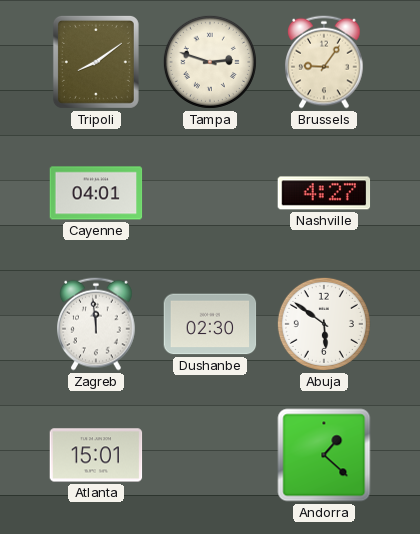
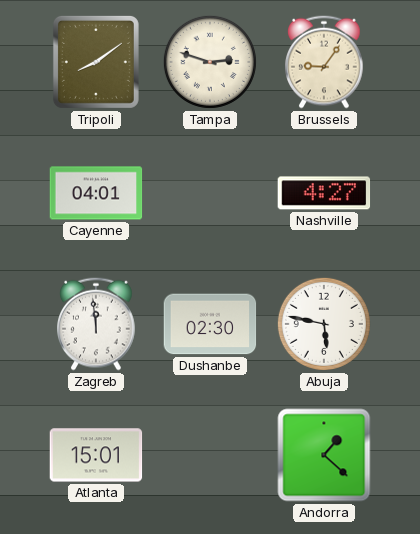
Abuja: 5:51 -> 5:47
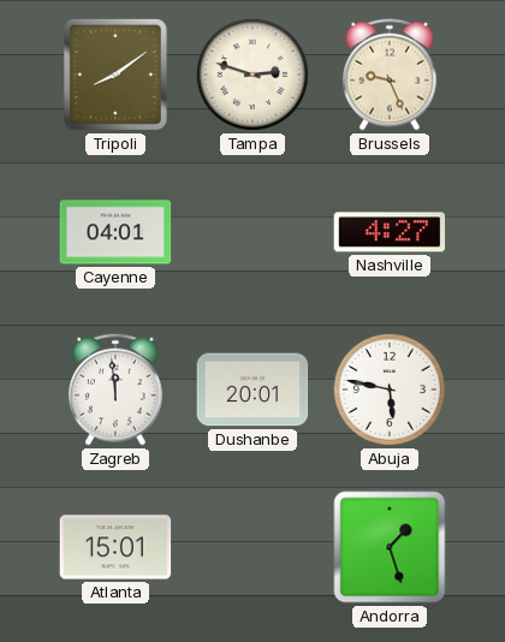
Brussels: 9:06 -> 9:26
Dushanbe: 02:30 -> 20:01
Andorra: 1:22 -> 1:27
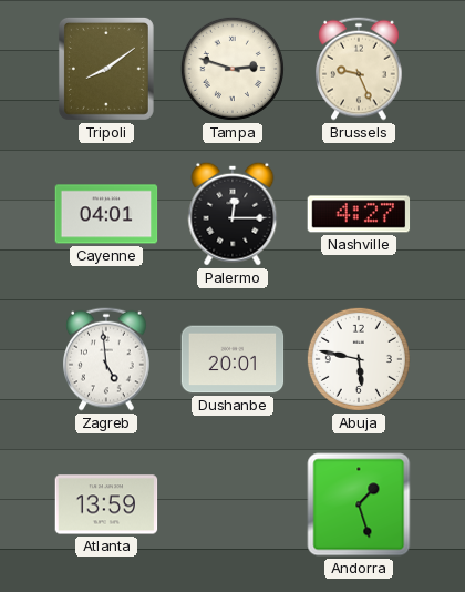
Palermo: none -> 12:15
Zagreb: 11:59 -> 4:59
Atlanta: 15:01 -> 13:59
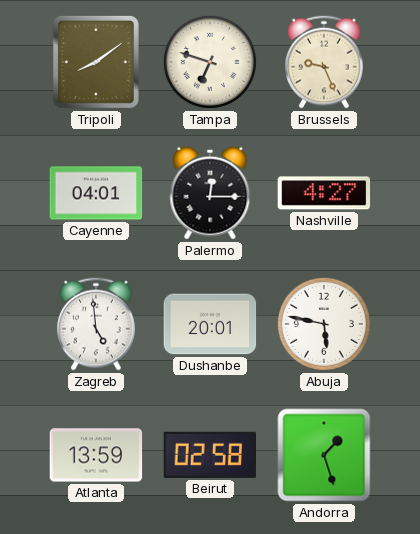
Tampa: 2:48 -> 6:48
Beirut: none -> 02:58
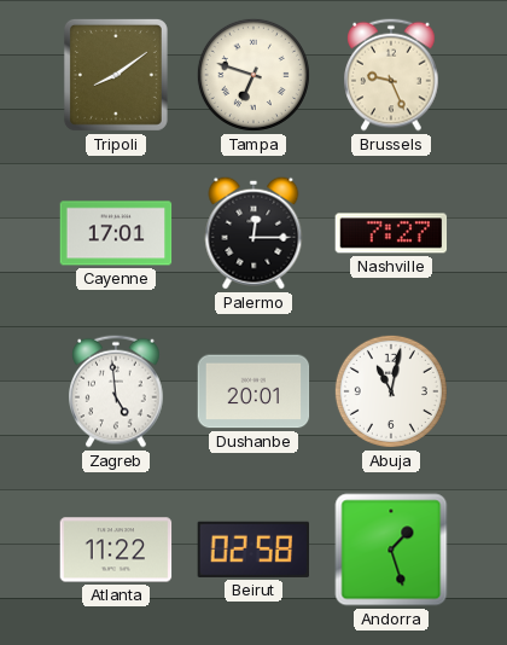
Cayenne: 04:01 -> 17:01
Nashville: 4:27 -> 7:27
Abuja: 5:47 -> 11:02
Atlanta: 13:59 -> 11:22
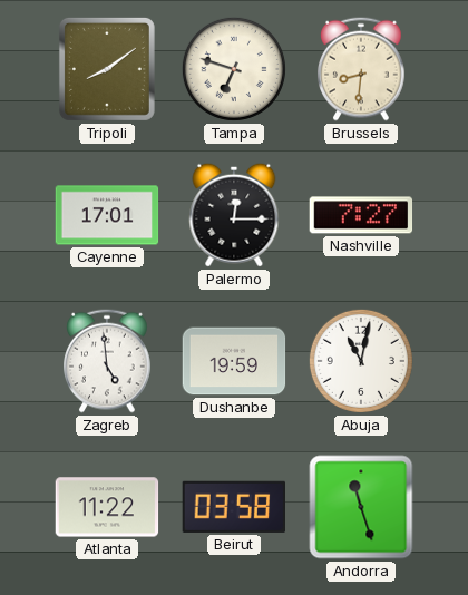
Brussels: 9:26 -> 8:31
Dushanbe: 20:01 -> 19:59
Beirut: 02:58 -> 03:58
Andorra: 1:27 -> 11:27
